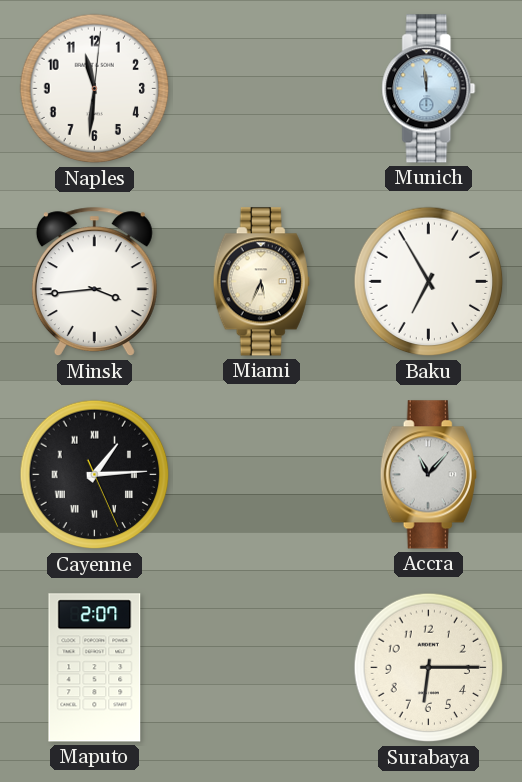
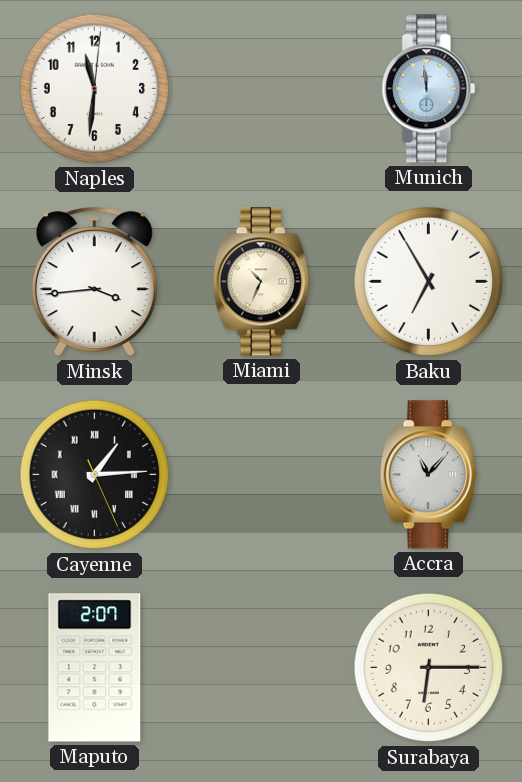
Miami: 5:34 -> 10:34
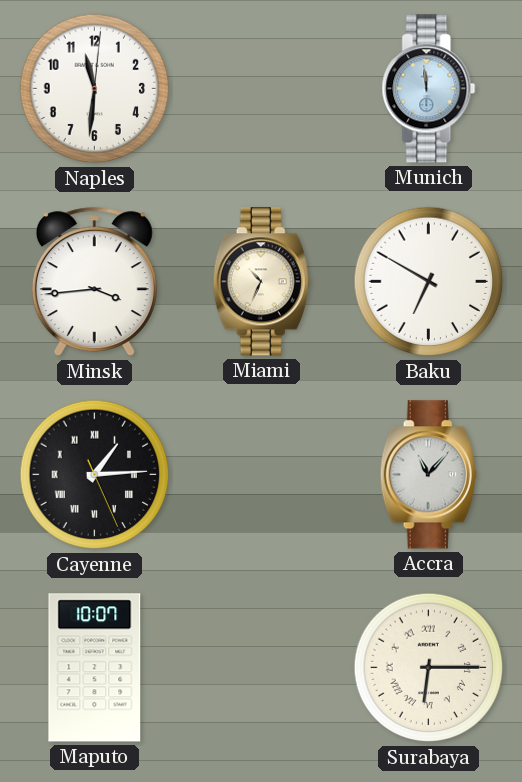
Baku: 6:55 -> 6:50
Maputo: 2:07 -> 10:07
Surabaya numerals: Arabic -> Roman
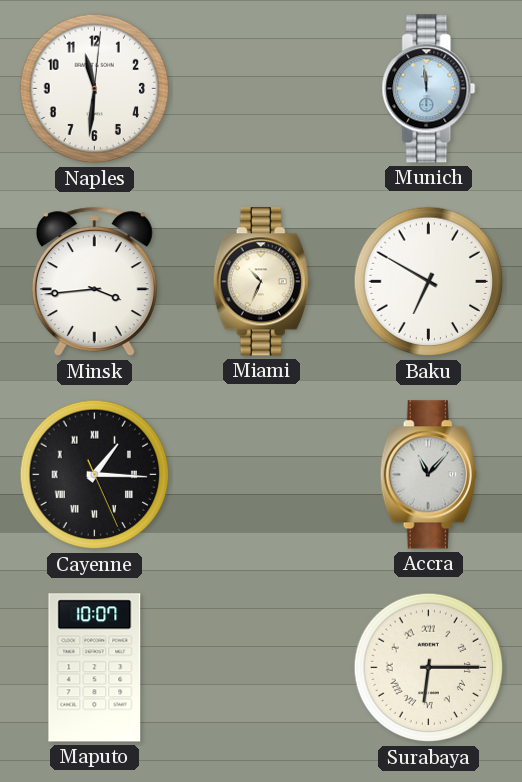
Cayenne: 1:14 -> 1:15
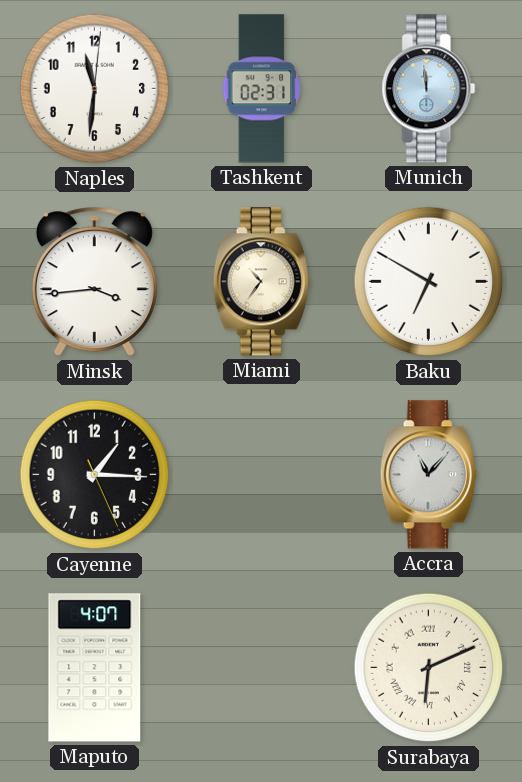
Tashkent: none -> 02:31
Miami: 10:34 -> 10:36
Cayenne numerals: Roman -> Arabic
Maputo: 10:07 -> 4:07
Surabaya: 6:15 -> 6:11
